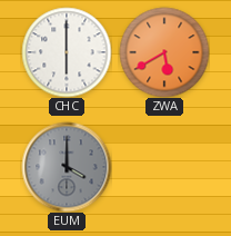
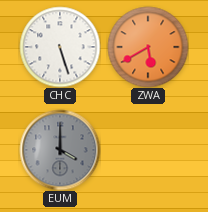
CHC: 6:00 -> 5:27
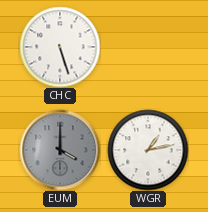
ZWA: 5:40 -> none
WGR: none -> 1:13
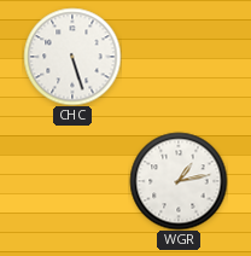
EUM: 4:00 -> none
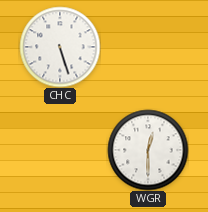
WGR: 1:13 -> 12:30
